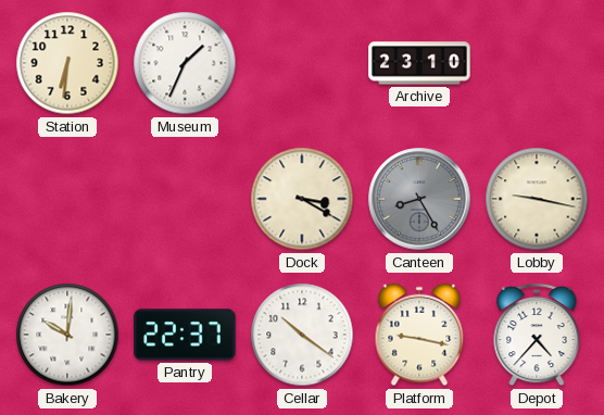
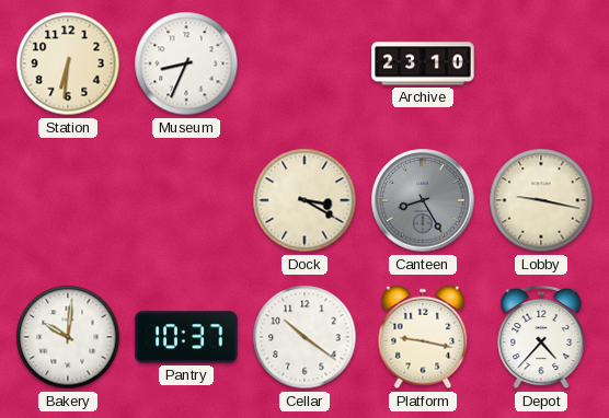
Museum: 1:34 -> 8:34
Pantry: 22:37 -> 10:37
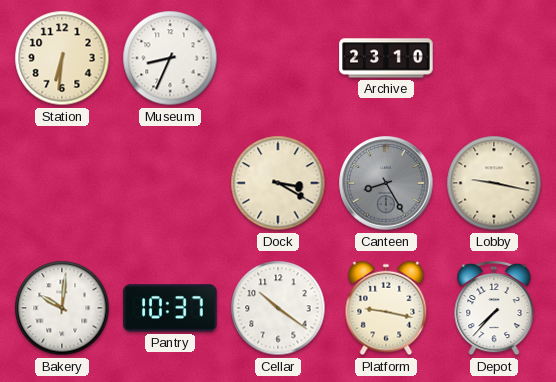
Depot: 4:37 -> 7:37
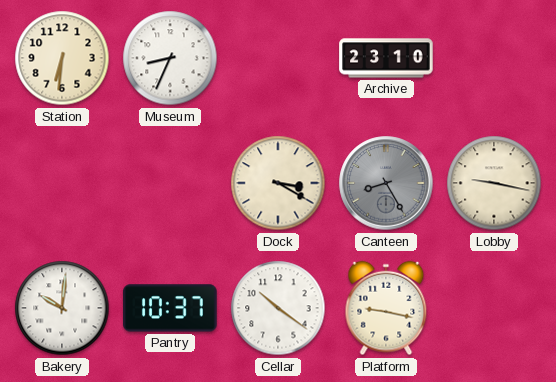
Depot: 7:37 -> none
